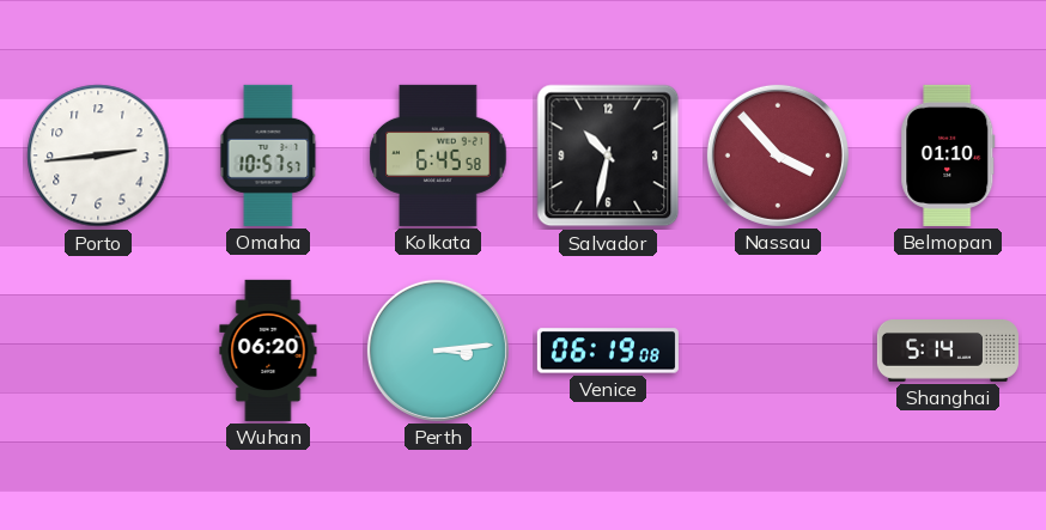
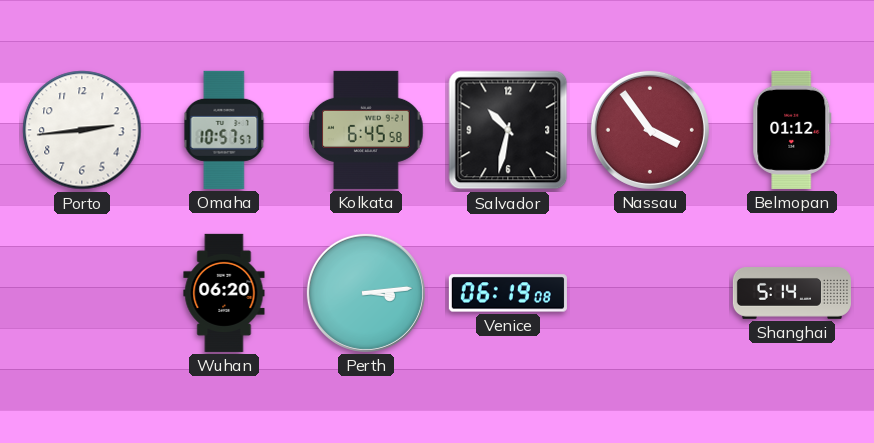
Nassau: 3:53 -> 3:54
Belmopan: 01:10 -> 01:12
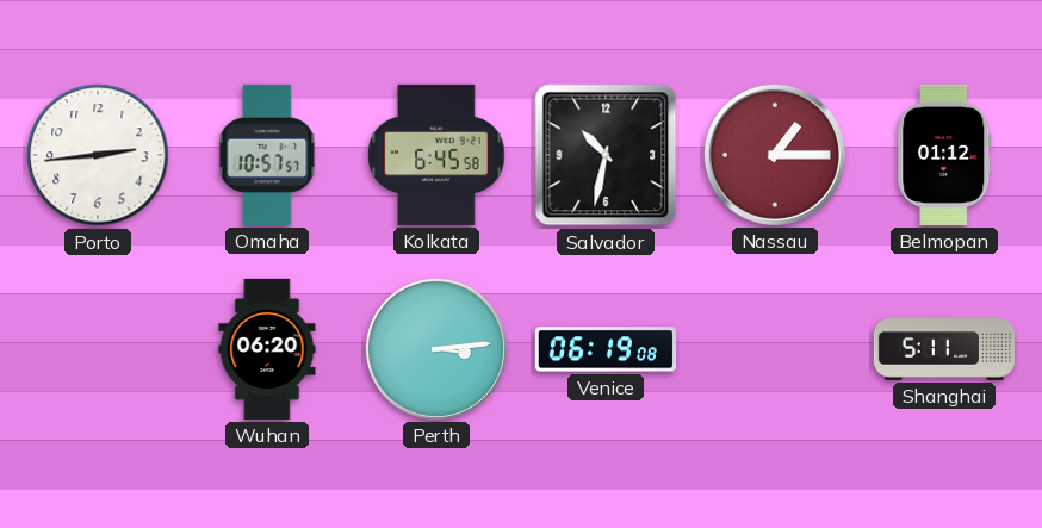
Nassau: 3:54 -> 1:15
Shanghai: 5:14 -> 5:11
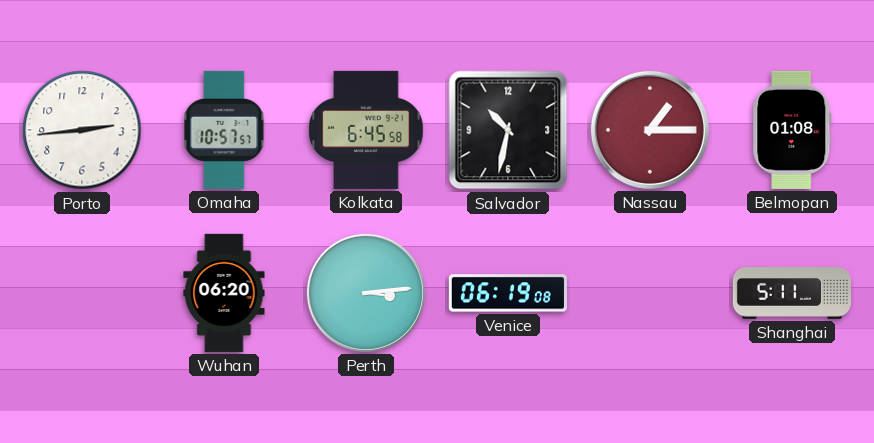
Belmopan: 01:12 -> 01:08
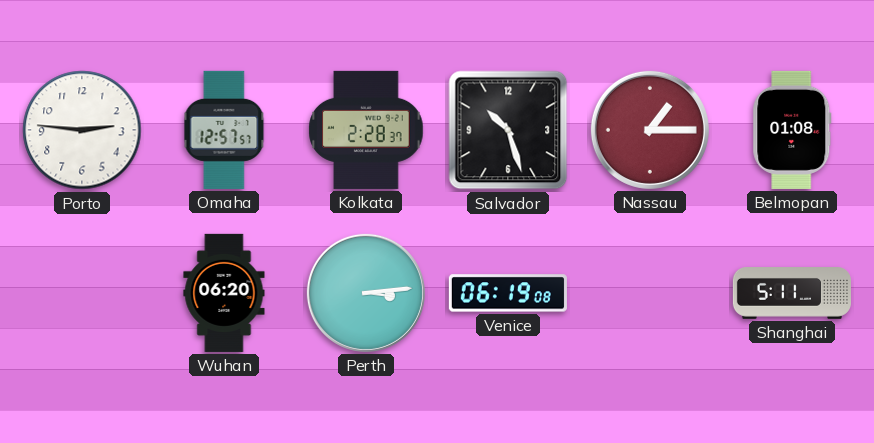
Porto: 2:44 -> 2:46
Omaha: 10:57 -> 12:57
Kolkata: 6:45 -> 2:28
Salvador: 10:32 -> 10:27
